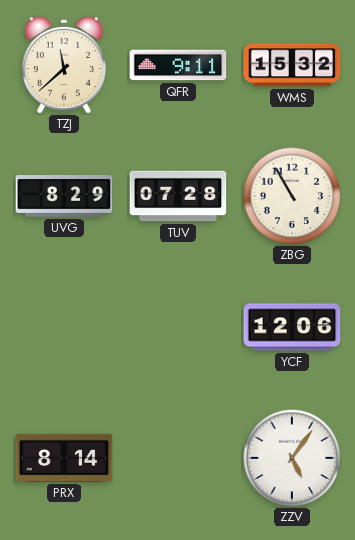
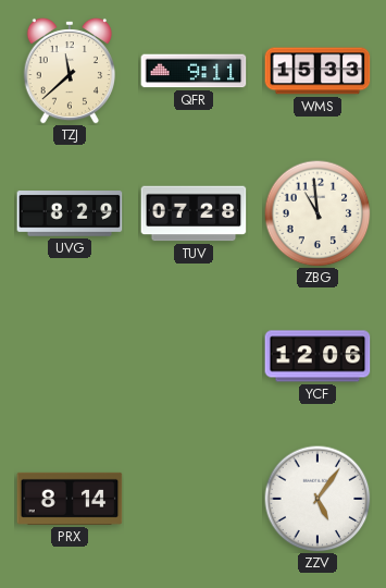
WMS: 15:32 -> 15:33
ZBG: 10:55 -> 10:59
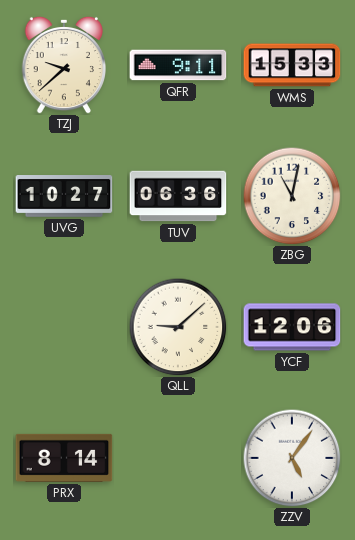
TZJ: 11:38 -> 9:38
UVG: 8:29 -> 10:27
TUV: 07:28 -> 06:36
ZBG: 10:59 -> 11:02
QLL: none -> 9:08
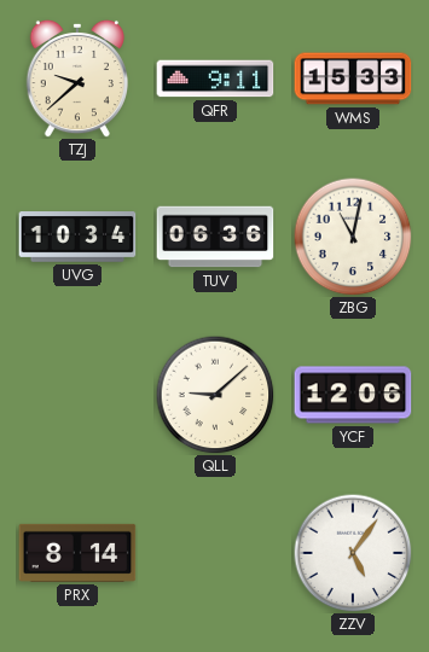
UVG: 10:27 -> 10:34
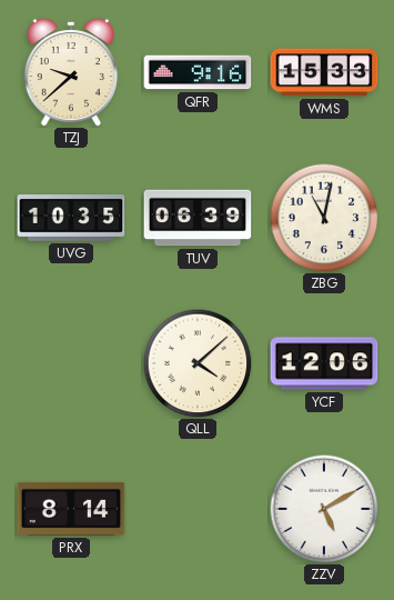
QFR: 9:11 -> 9:16
UVG: 10:34 -> 10:35
TUV: 06:36 -> 06:39
QLL: 9:08 -> 4:08
ZZV: 5:06 -> 5:10
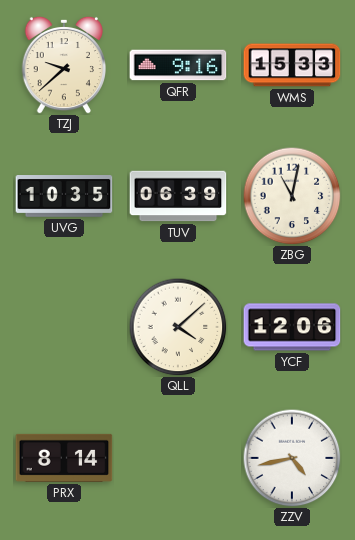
ZZV: 5:10 -> 4:43
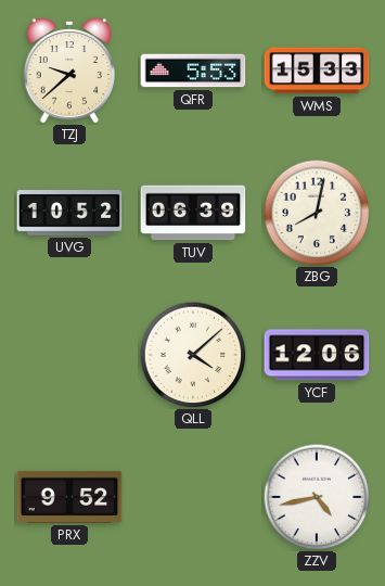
QFR: 9:16 -> 5:53
UVG: 10:35 -> 10:52
ZBG: 11:02 -> 8:02
PRX: 8:14 -> 9:52
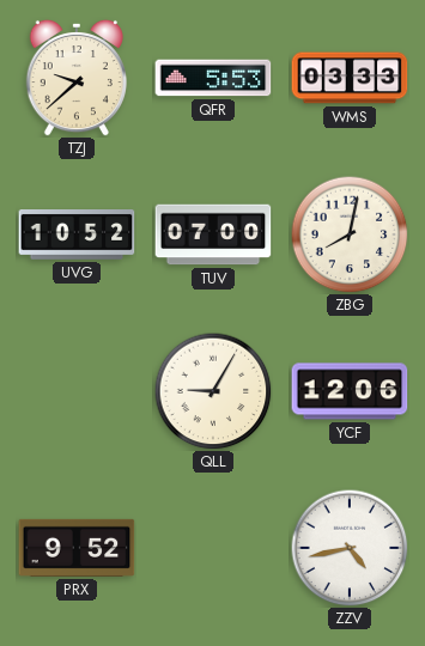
WMS: 15:33 -> 03:33
TUV: 06:39 -> 07:00
QLL: 4:08 -> 9:05
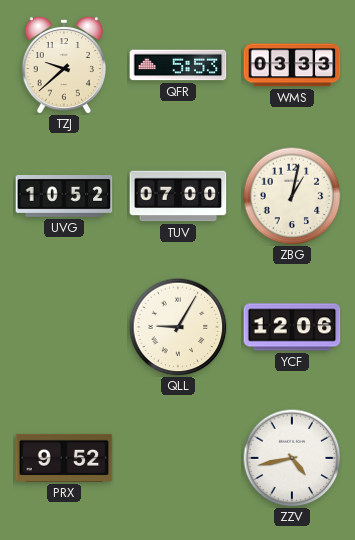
ZBG: 8:02 -> 1:02
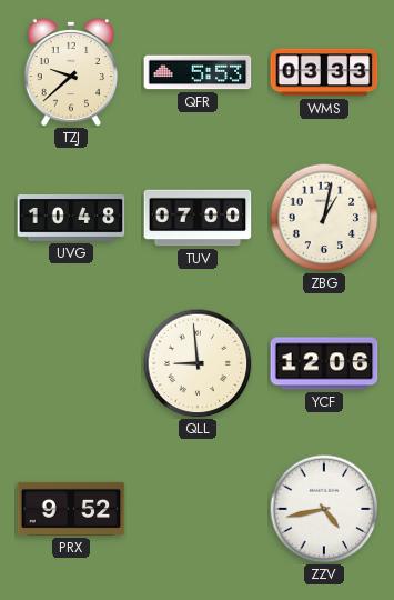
UVG: 10:52 -> 10:48
QLL: 9:05 -> 8:59
